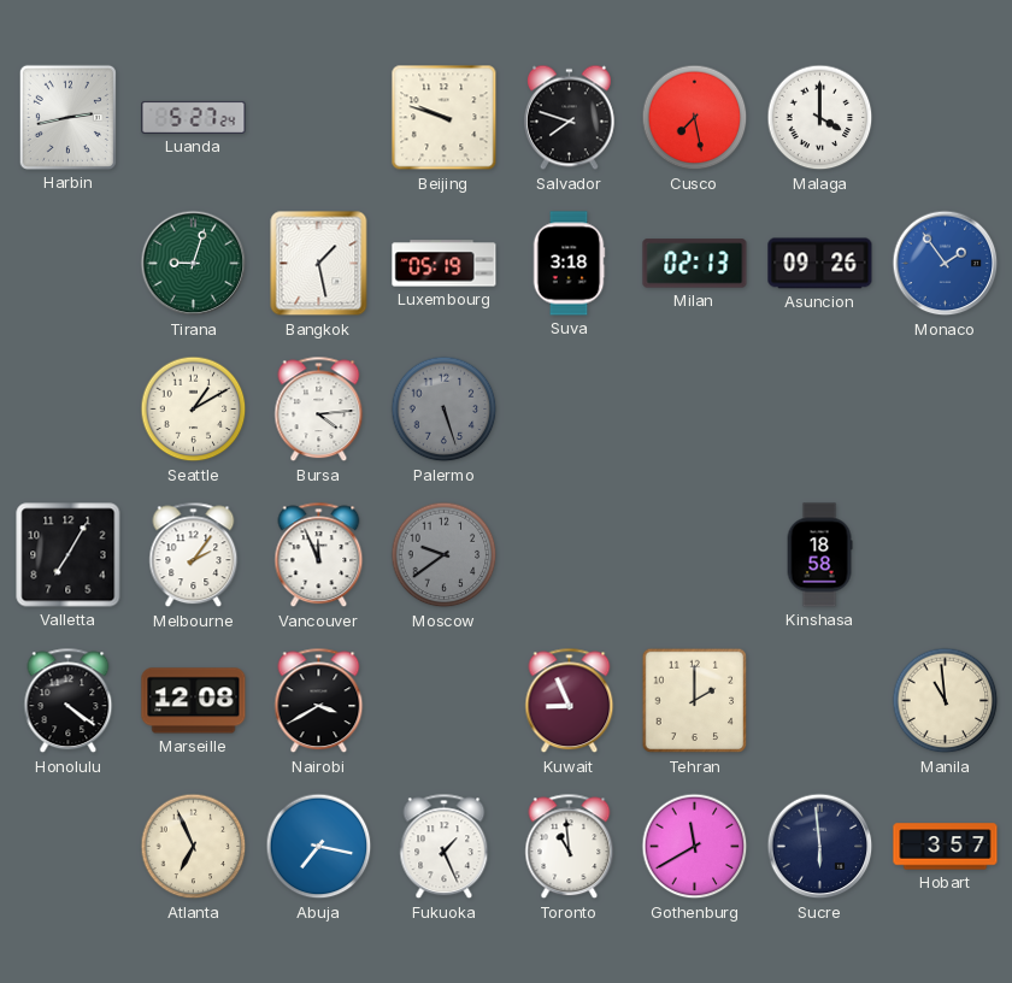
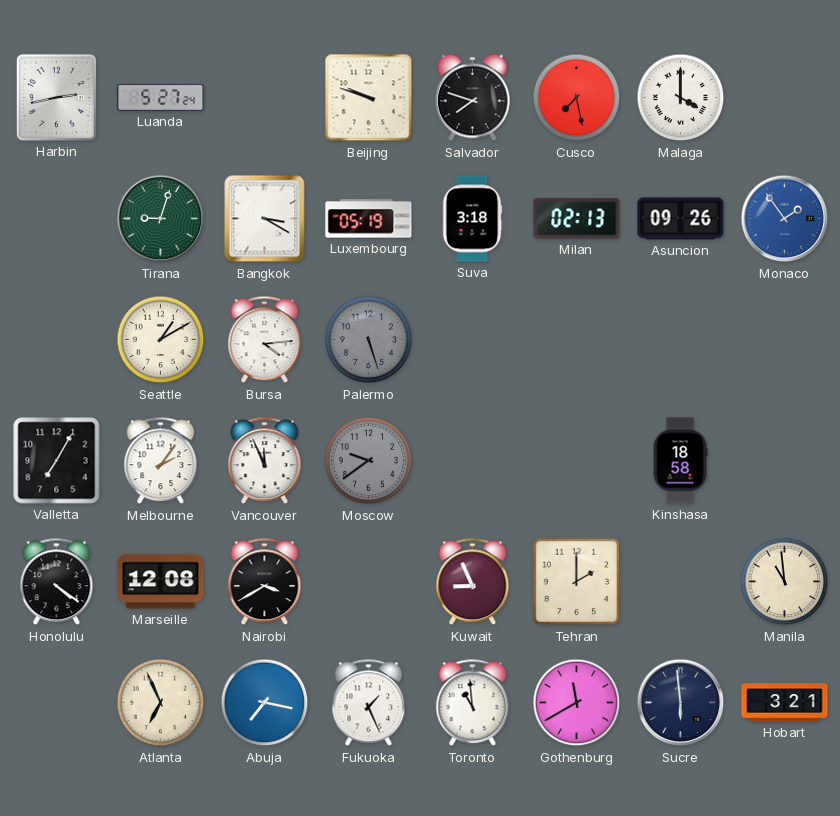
Bangkok: 1:28 -> 3:20
Hobart: 3:57 -> 3:21
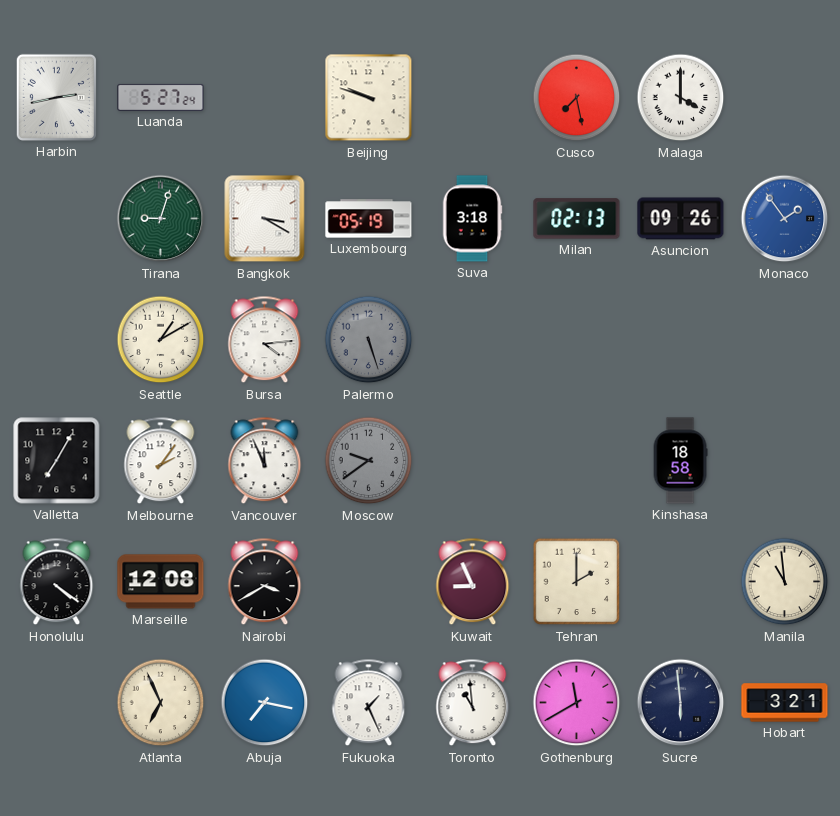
Salvador: 7:48 -> none
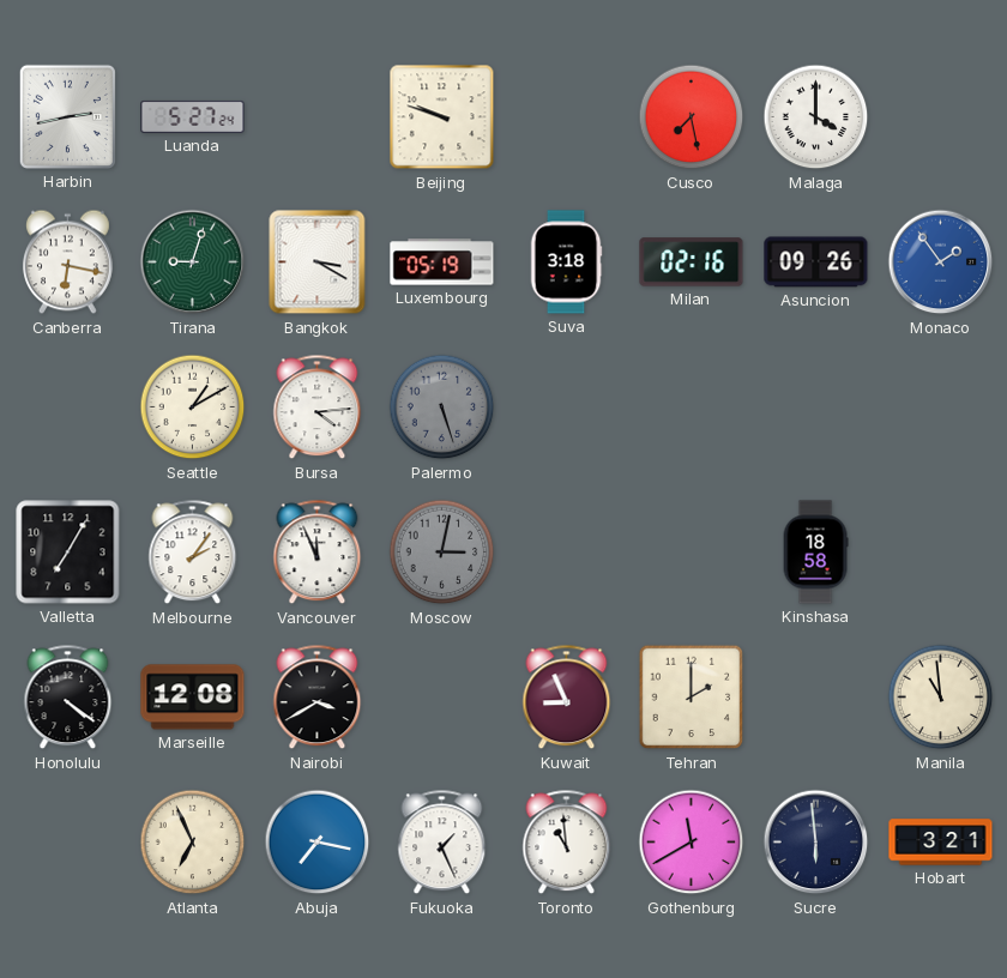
Canberra: none -> 6:17
Milan: 02:13 -> 02:16
Moscow: 9:39 -> 3:02
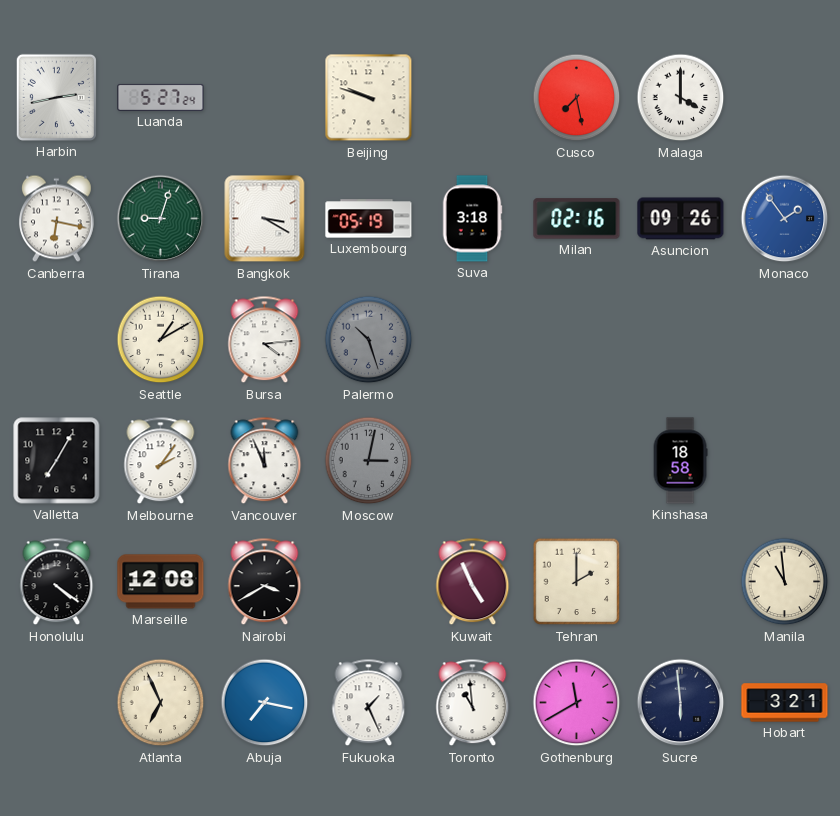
Palermo: 5:27 -> 10:27
Kuwait: 8:56 -> 4:56
